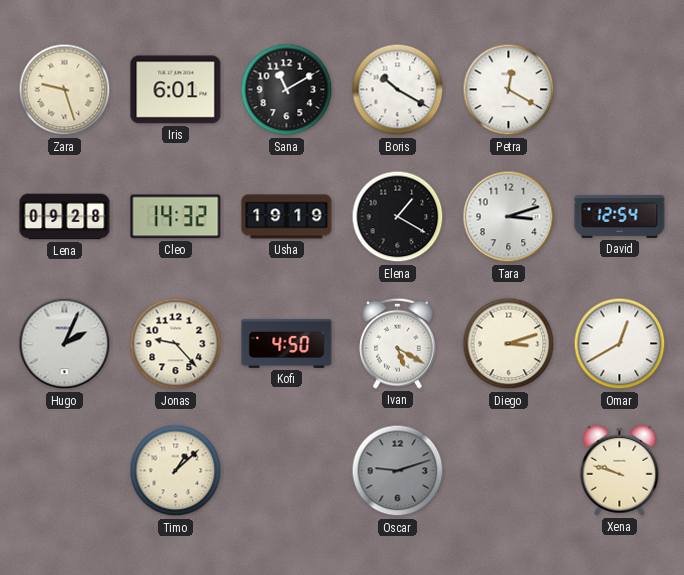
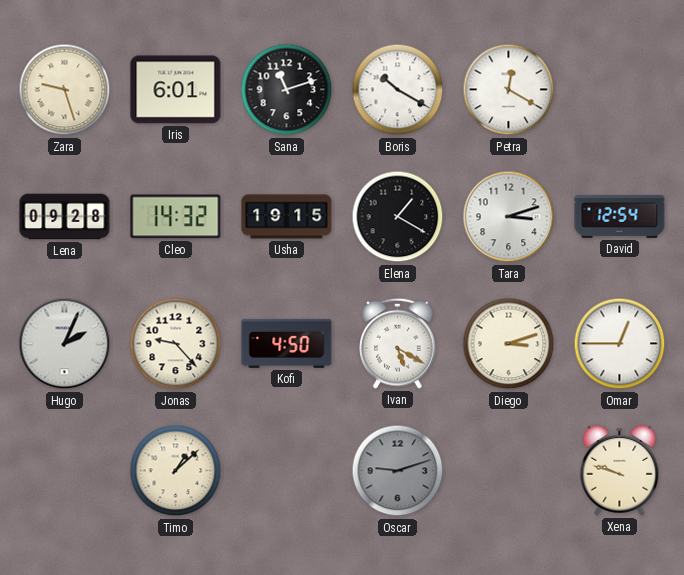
Sana: 11:10 -> 11:12
Usha: 19:19 -> 19:15
Omar: 12:40 -> 12:45
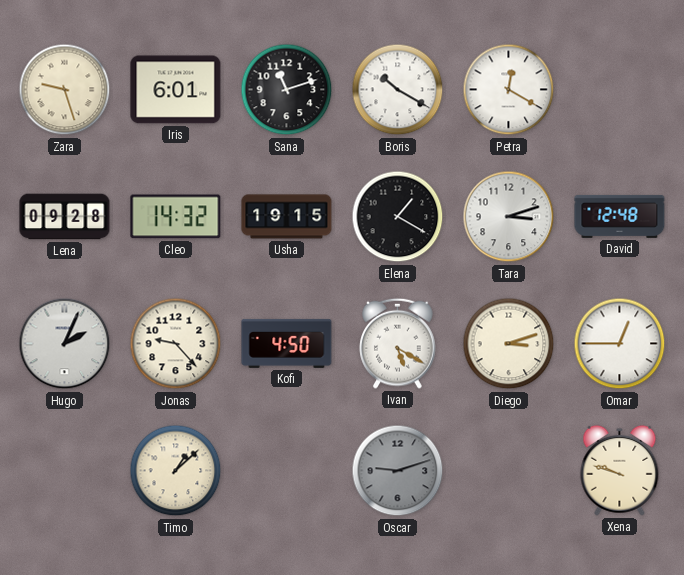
David: 12:54 -> 12:48
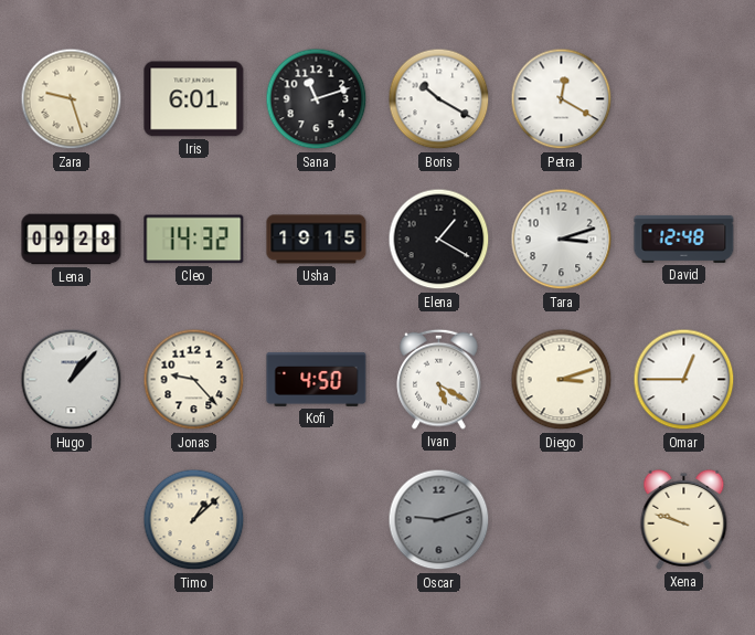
Hugo: 2:04 -> 1:07
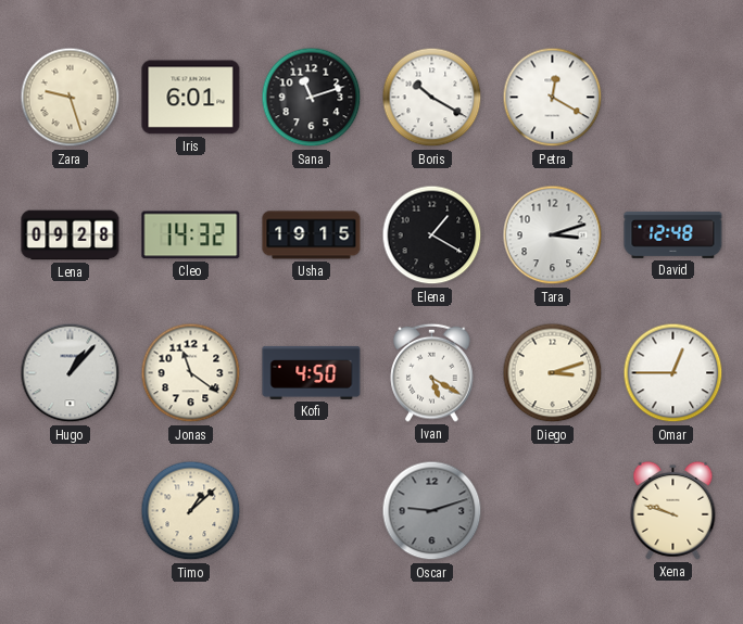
Jonas: 9:23 -> 11:21
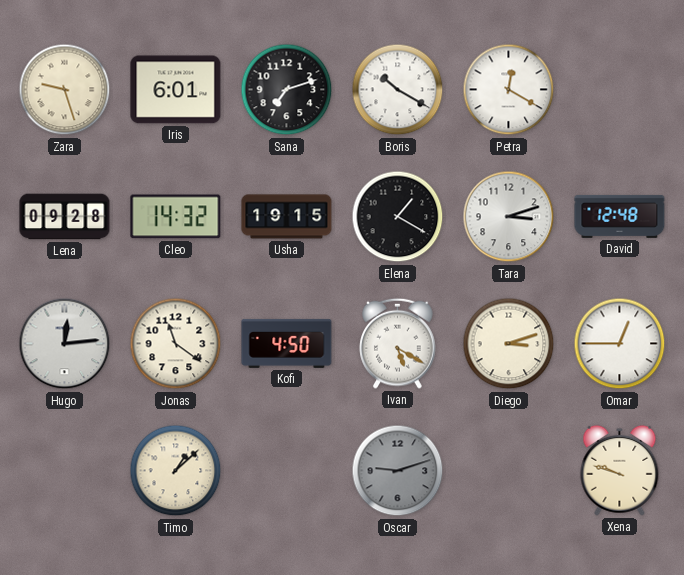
Sana: 11:12 -> 7:12
Hugo: 1:07 -> 12:14
